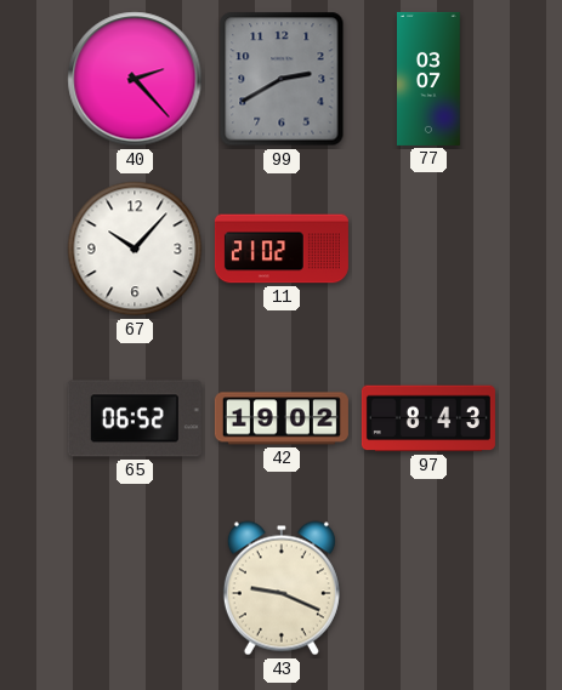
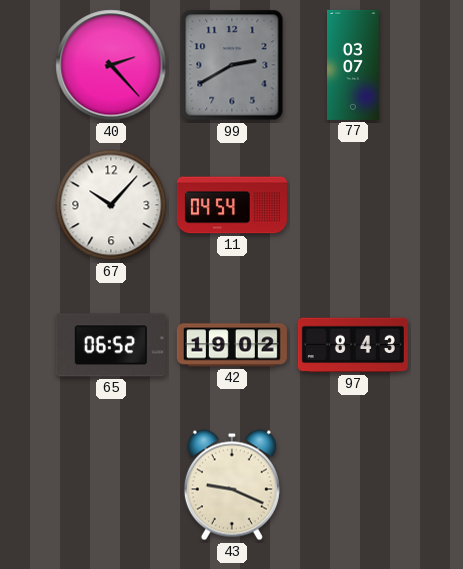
11: 21:02 -> 04:54
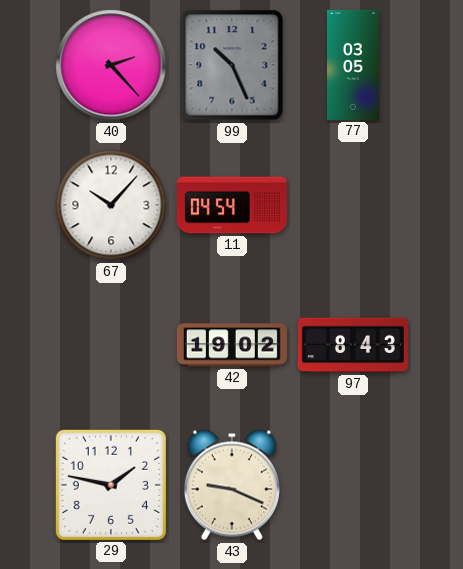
99: 2:40 -> 10:26
77: 03:07 -> 03:05
65: 06:52 -> none
29: none -> 1:47
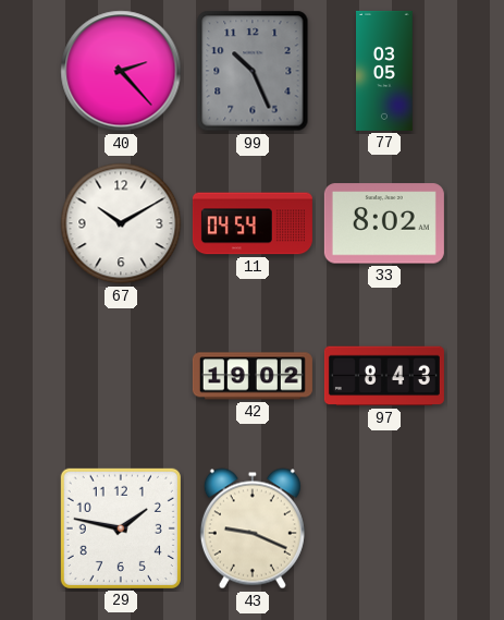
67: 10:07 -> 10:10
33: none -> 8:02
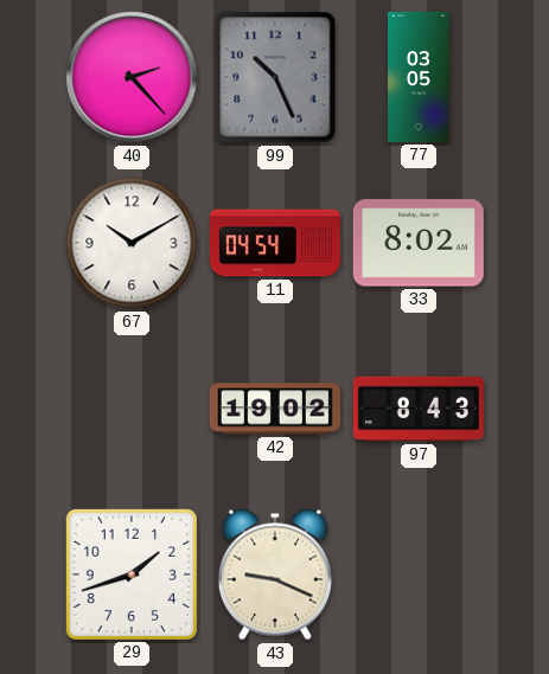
29: 1:47 -> 1:42
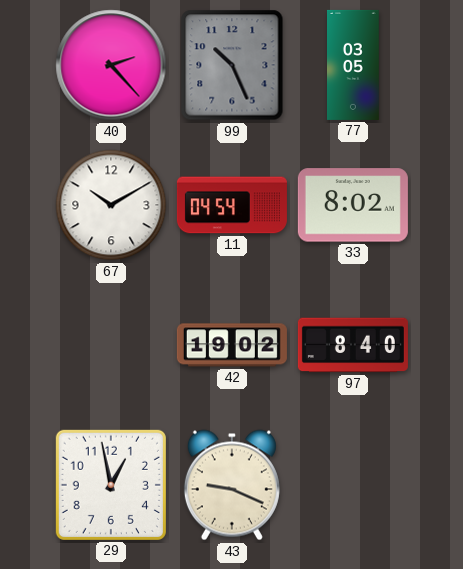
97: 8:43 -> 8:40
29: 1:42 -> 12:58
